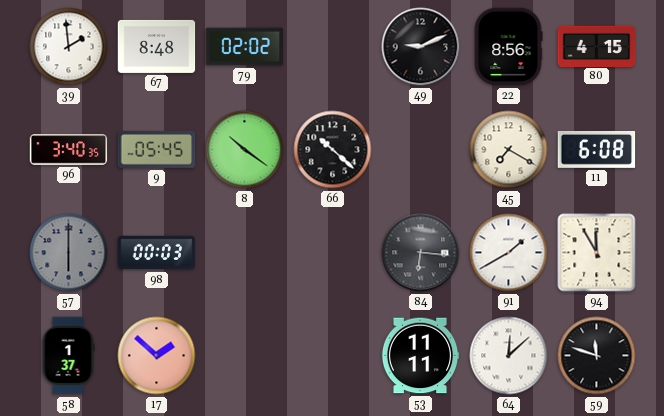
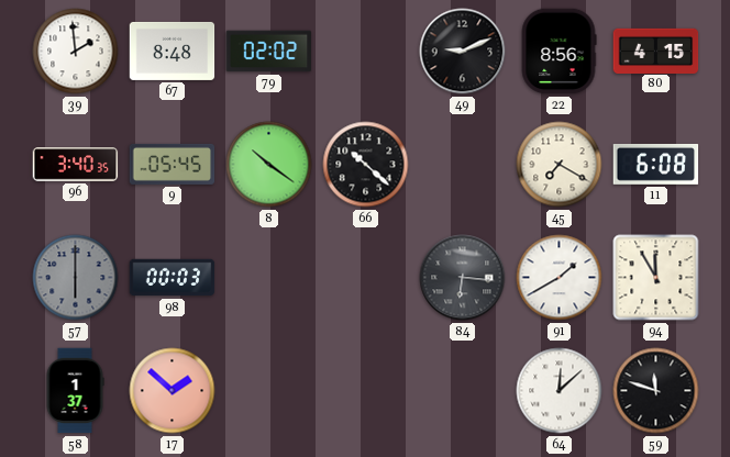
53: 11:11 -> none
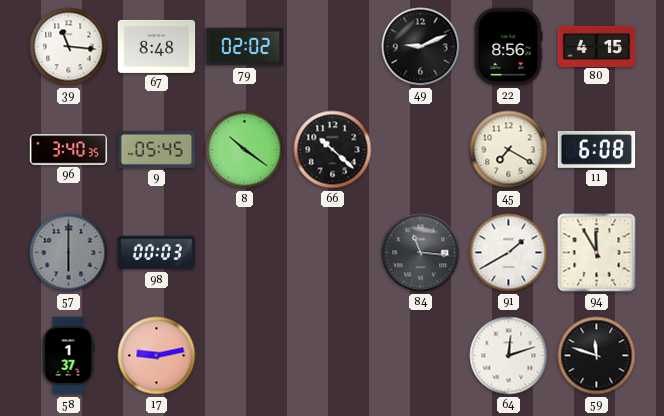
39: 1:59 -> 11:16
84: 6:16 -> 11:16
17: 1:52 -> 9:13
64: 12:08 -> 12:12
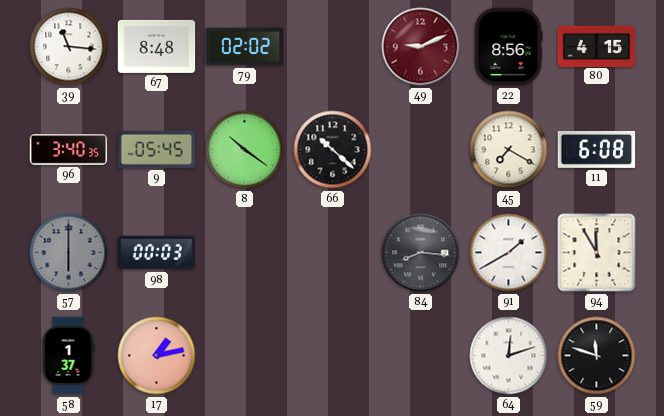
49 dial: black -> burgundy
84: 11:16 -> 8:16
17: 9:13 -> 1:13
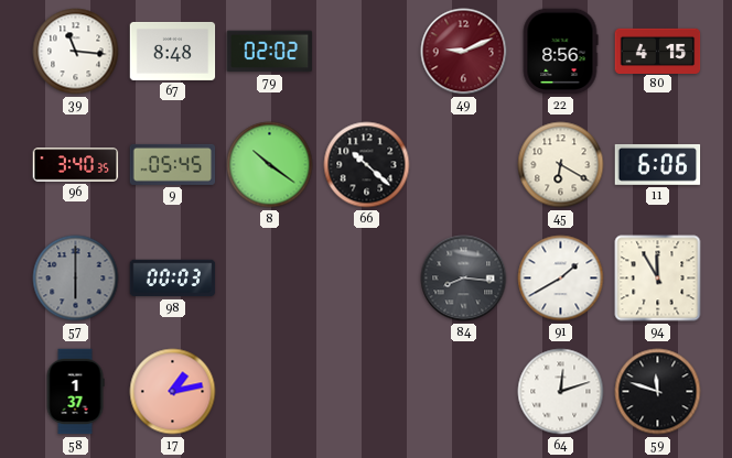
45: 7:20 -> 6:20
11: 6:08 -> 6:06
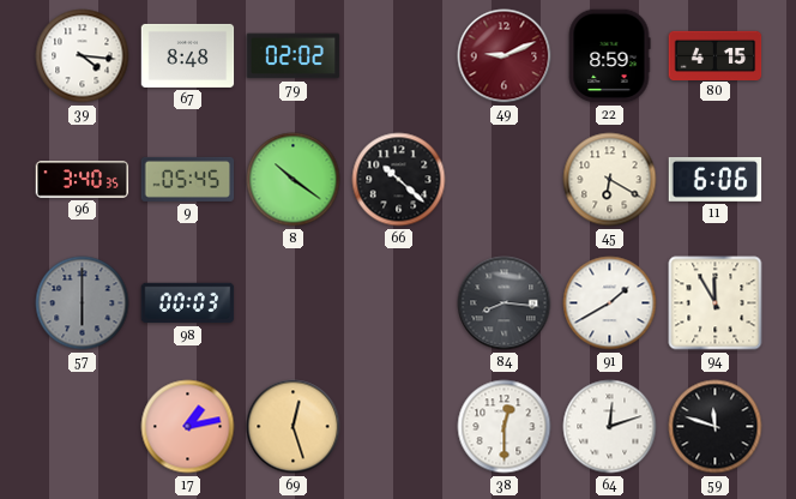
39: 11:16 -> 4:16
22: 8:56 -> 8:59
58: 1:37 -> none
69: none -> 12:27
38: none -> 12:30
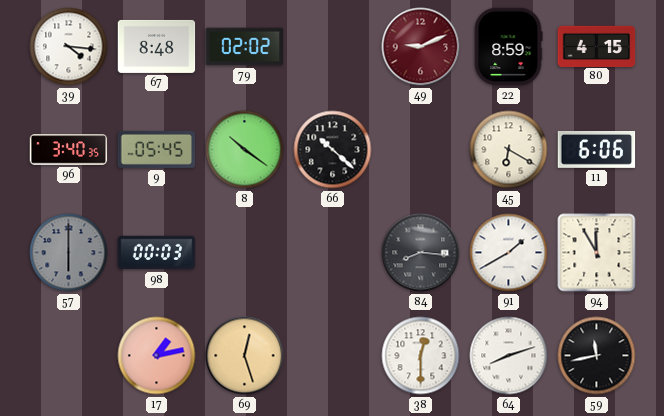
64: 12:12 -> 8:12
59: 11:48 -> 11:43
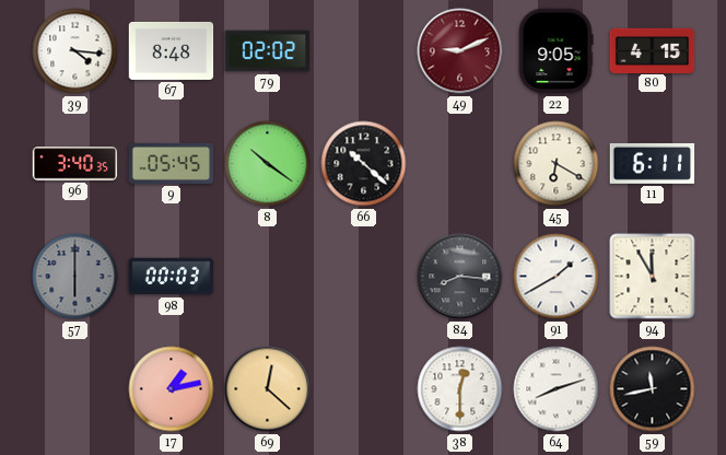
22: 8:59 -> 9:05
11: 6:06 -> 6:11
69: 12:27 -> 12:22
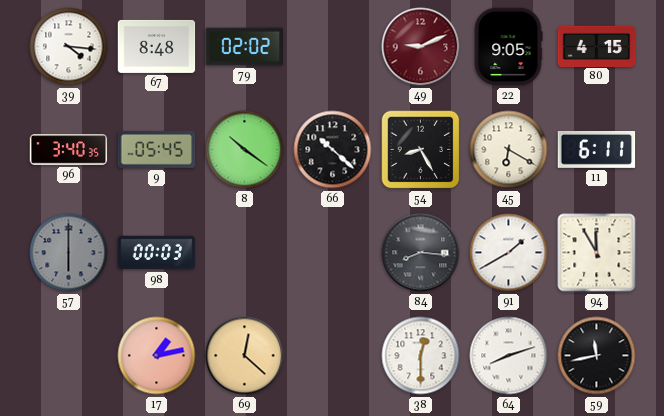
54: none -> 8:25
